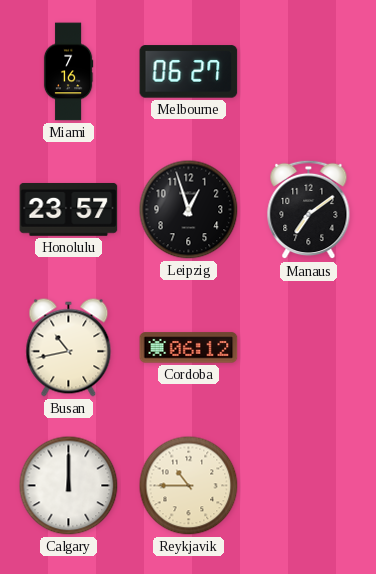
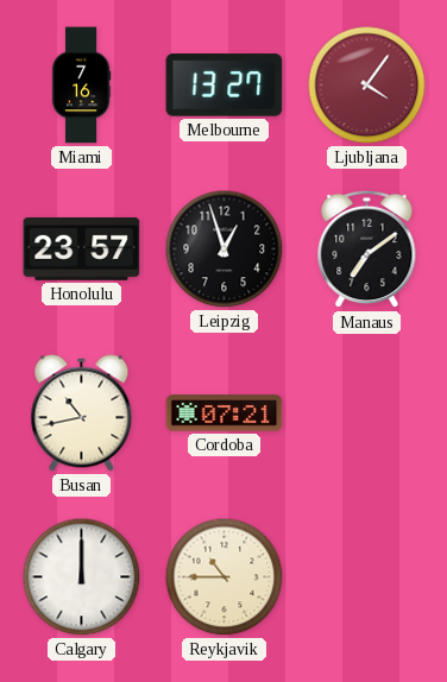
Melbourne: 06:27 -> 13:27
Ljubljana: none -> 4:06
Cordoba: 06:12 -> 07:21
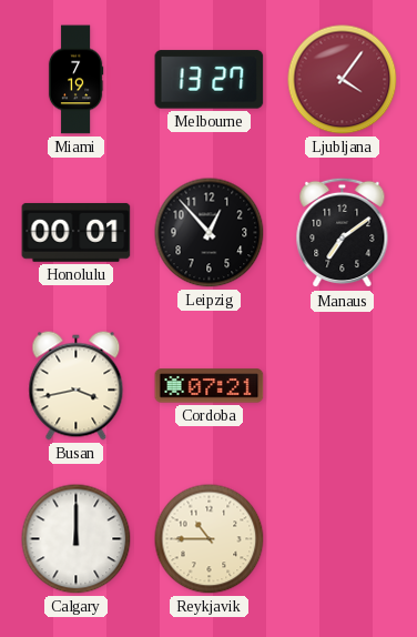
Miami: 7:16 -> 7:19
Honolulu: 23:57 -> 00:01
Leipzig: 12:57 -> 12:53
Busan: 10:43 -> 3:43
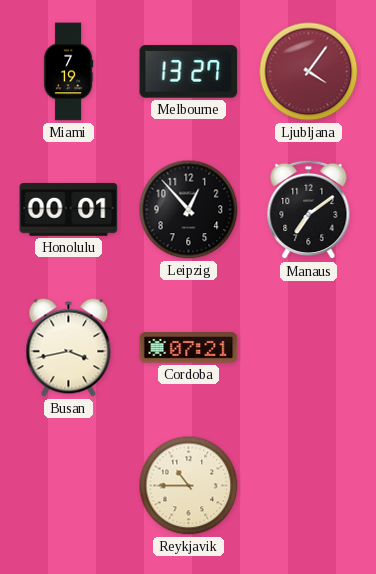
Calgary: 12:00 -> none
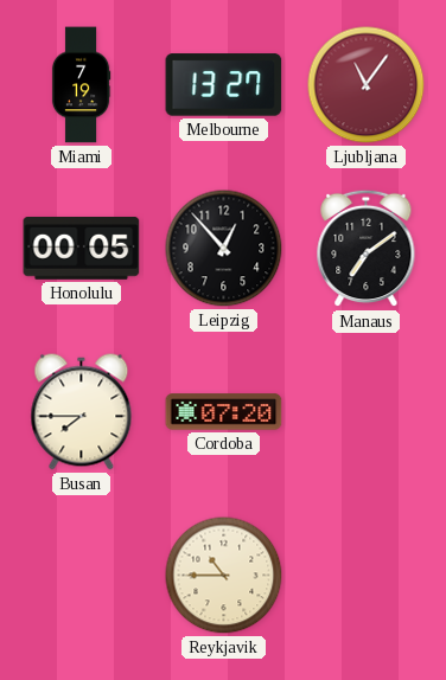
Ljubljana: 4:06 -> 11:06
Honolulu: 00:01 -> 00:05
Busan: 3:43 -> 7:45
Cordoba: 07:21 -> 07:20
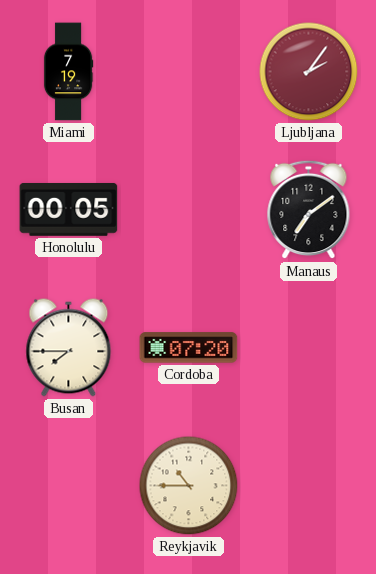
Melbourne: 13:27 -> none
Ljubljana: 11:06 -> 2:06
Leipzig: 12:53 -> none
